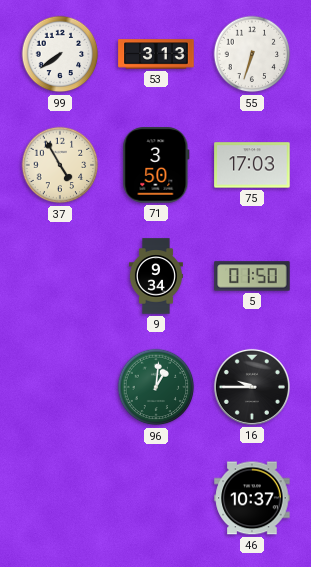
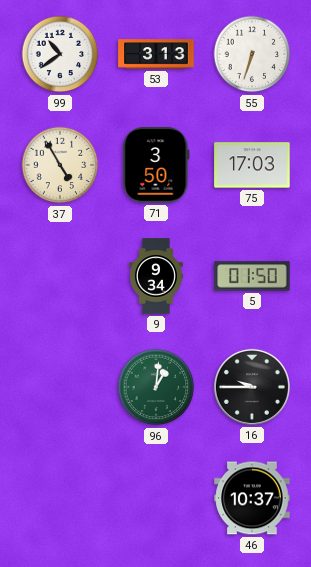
99: 7:39 -> 10:39
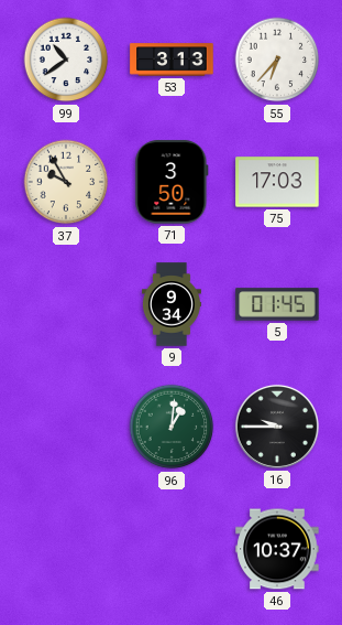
55: 6:33 -> 6:37
37: 4:55 -> 9:55
5: 01:50 -> 01:45
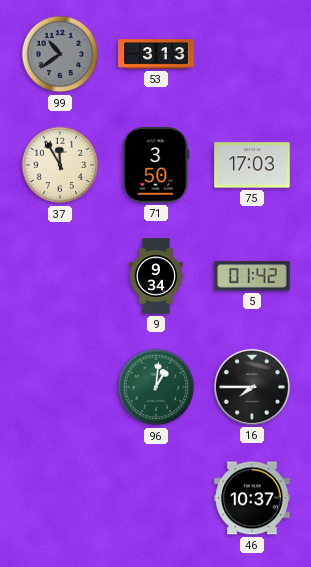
99 dial: white -> grey
55: 6:37 -> none
37: 9:55 -> 11:55
5: 01:45 -> 01:42
16: 9:45 -> 7:45
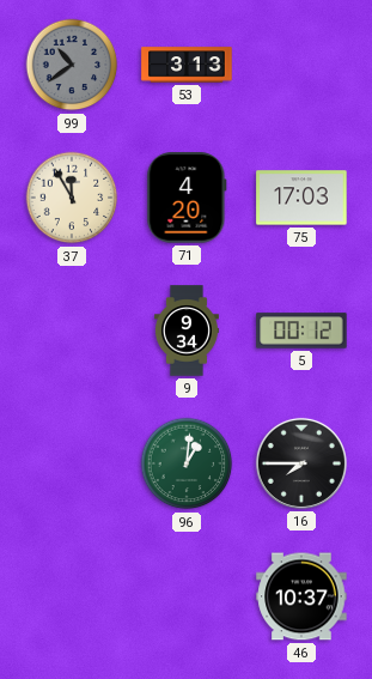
71: 3:50 -> 4:20
5: 01:42 -> 00:12
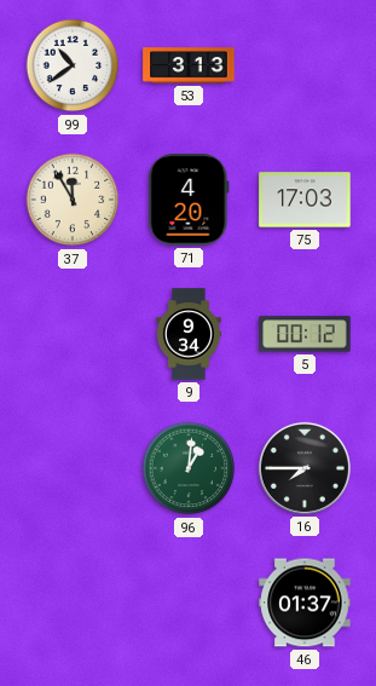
99 dial: grey -> white
46: 10:37 -> 01:37
